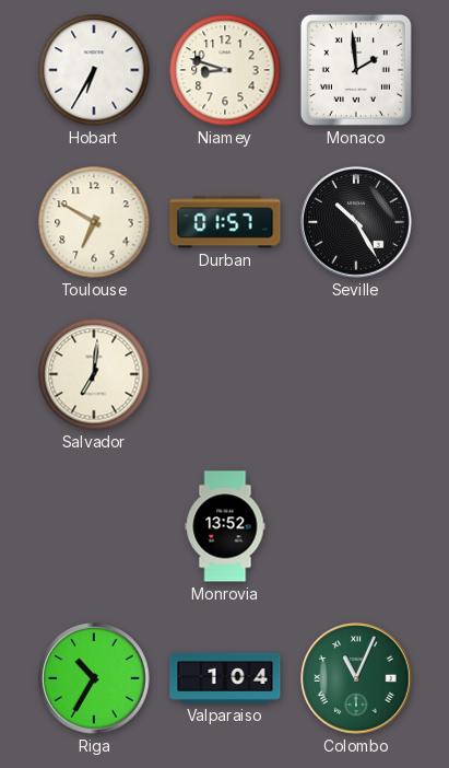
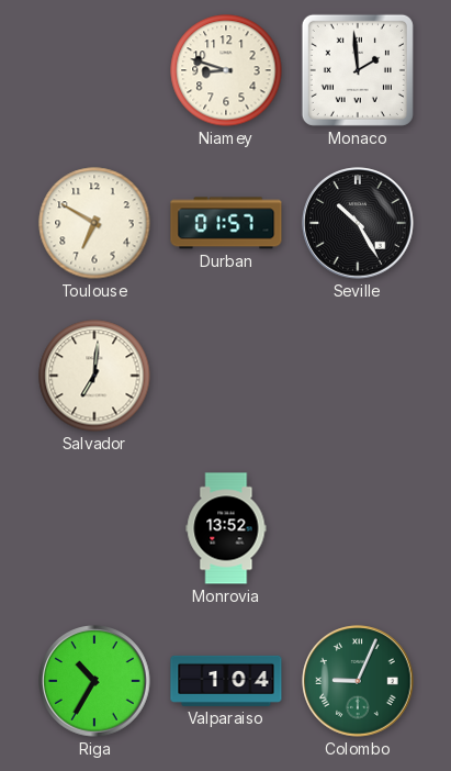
Hobart: 6:35 -> none
Colombo: 11:04 -> 9:04
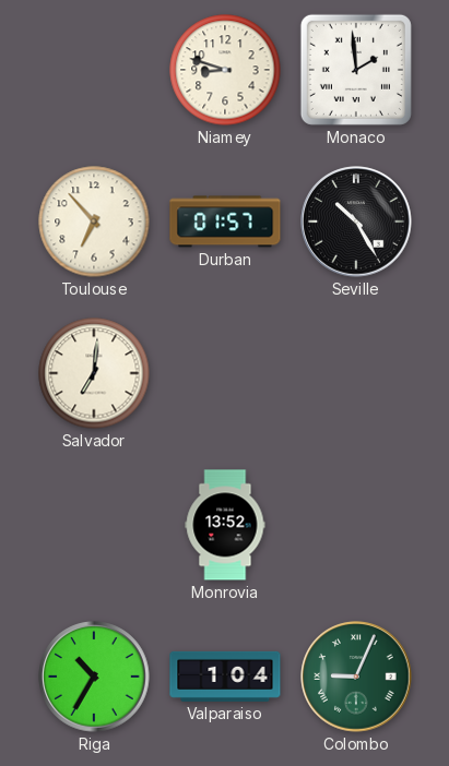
Toulouse: 6:50 -> 6:53
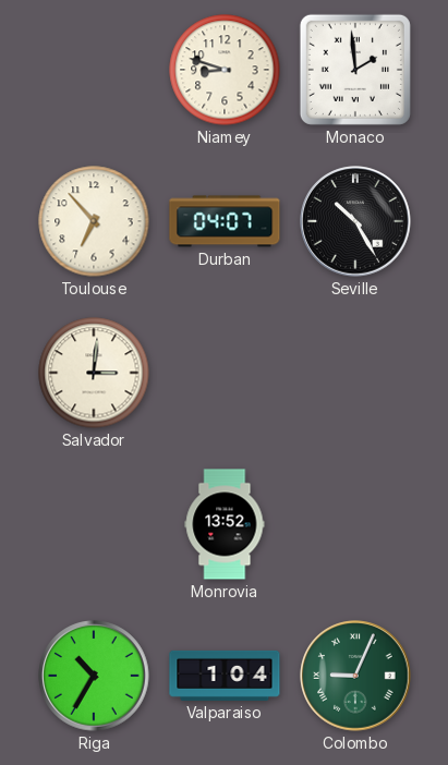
Durban: 01:57 -> 04:07
Salvador: 7:01 -> 3:01
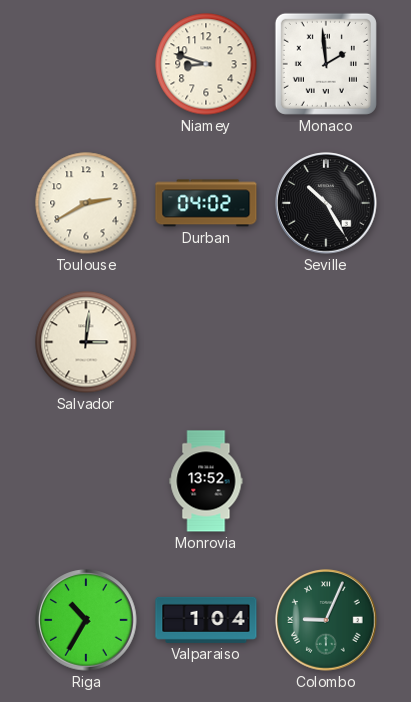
Toulouse: 6:53 -> 2:40
Durban: 04:07 -> 04:02
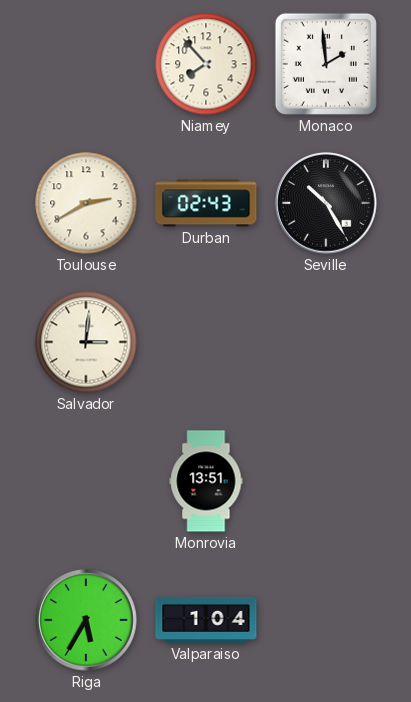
Niamey: 8:48 -> 7:53
Durban: 04:02 -> 02:43
Monrovia: 13:52 -> 13:51
Riga: 10:35 -> 5:35
Colombo: 9:04 -> none
